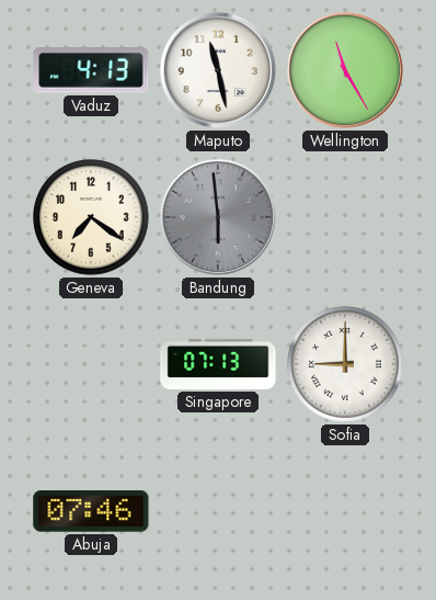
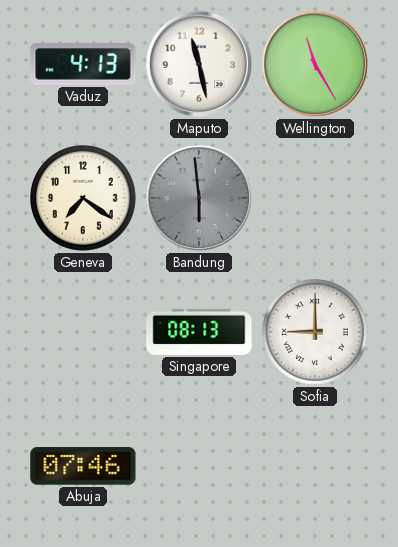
Singapore: 07:13 -> 08:13
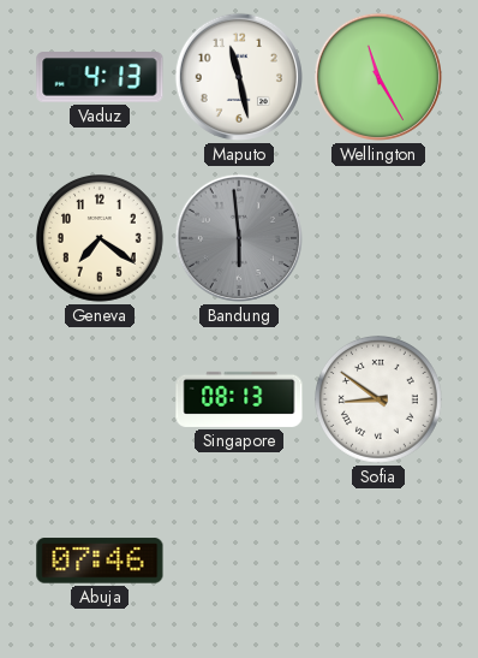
Sofia: 9:00 -> 8:51
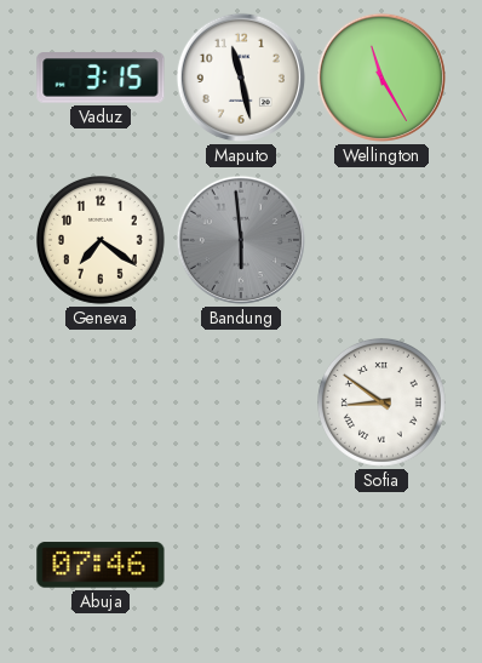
Vaduz: 4:13 -> 3:15
Singapore: 08:13 -> none
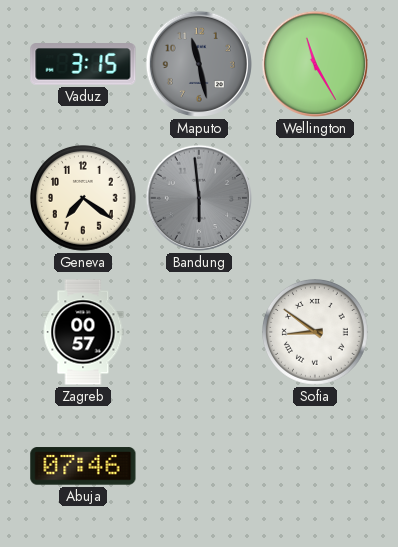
Maputo dial: white -> grey
Zagreb: none -> 00:57
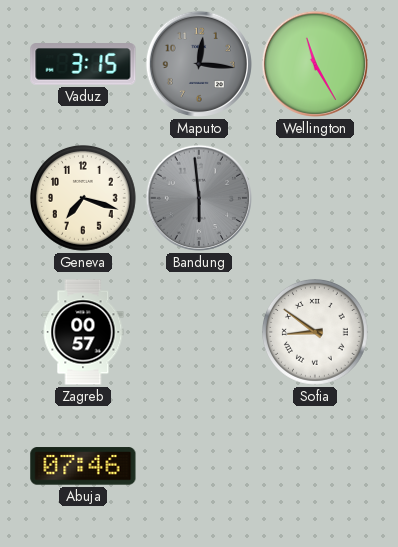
Maputo: 11:28 -> 12:16
Geneva: 7:21 -> 7:18
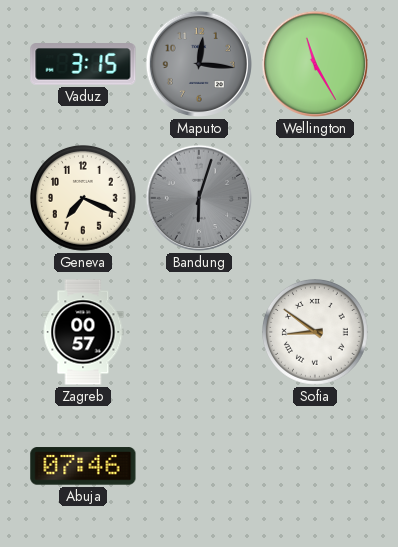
Geneva: 7:18 -> 7:19
Bandung: 5:59 -> 6:03
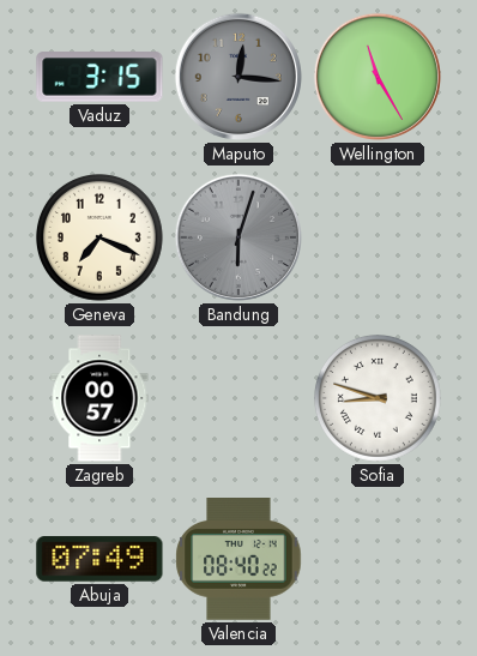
Sofia: 8:51 -> 8:48
Abuja: 07:46 -> 07:49
Valencia: none -> 08:40
